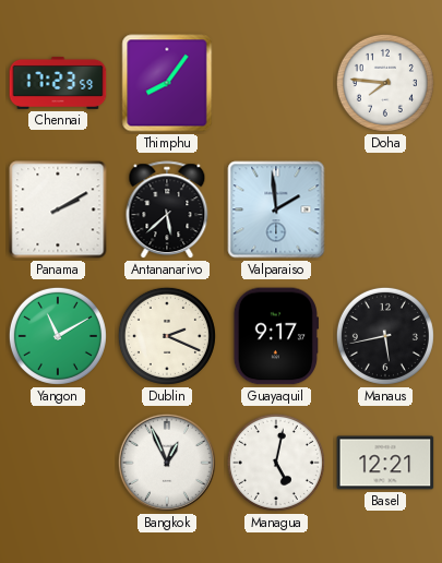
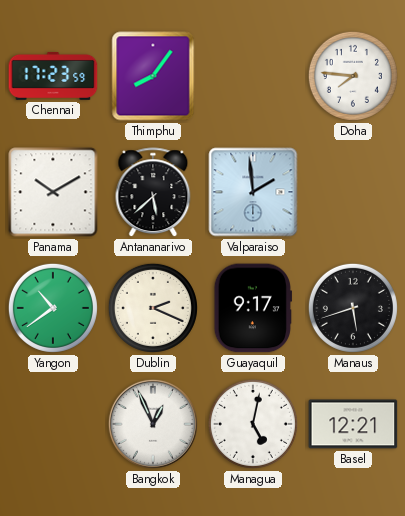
Panama: 2:10 -> 10:10
Yangon: 11:10 -> 10:39
Manaus: 5:43 -> 5:42
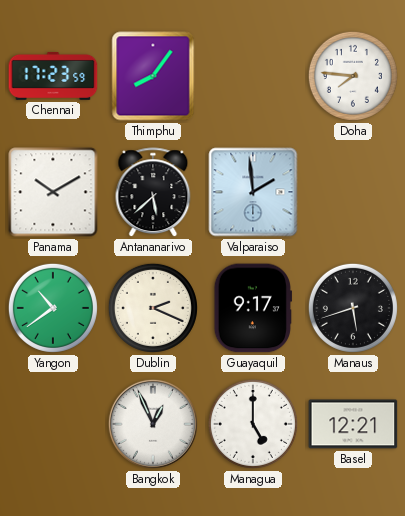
Managua: 5:02 -> 5:00
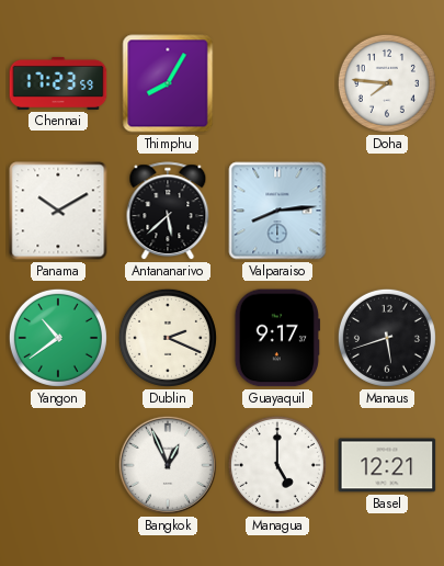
Thimphu: 8:06 -> 8:05
Valparaiso: 1:59 -> 8:14
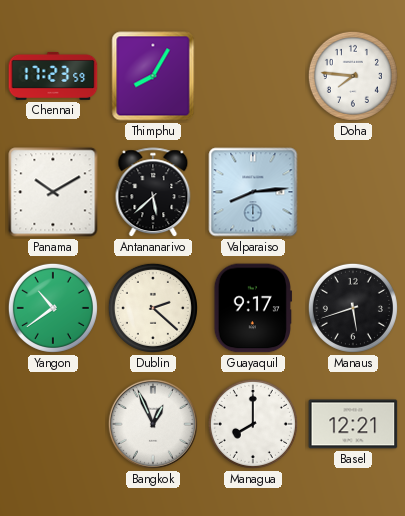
Dublin: 2:19 -> 2:22
Managua: 5:00 -> 8:00
